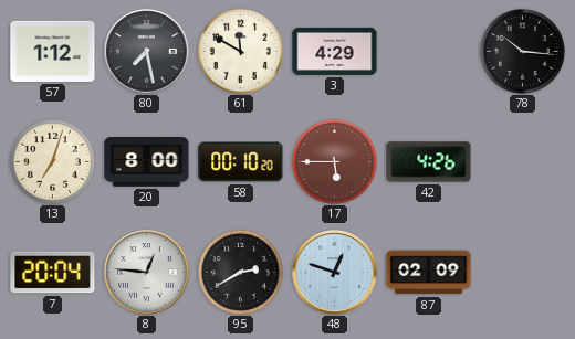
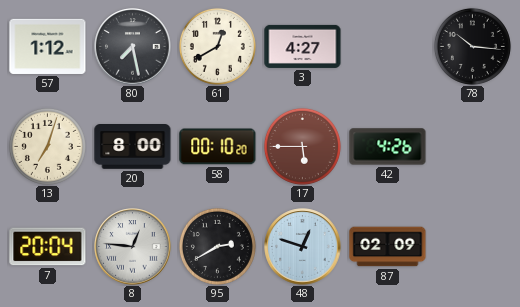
61: 11:50 -> 12:40
3: 4:29 -> 4:27
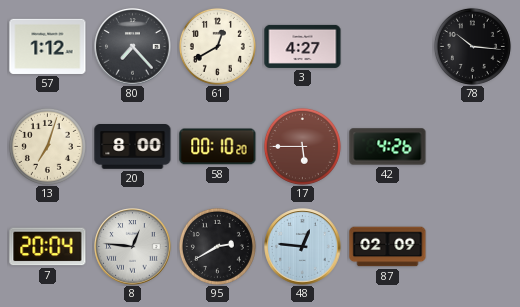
80: 7:28 -> 7:23
48: 12:48 -> 12:46
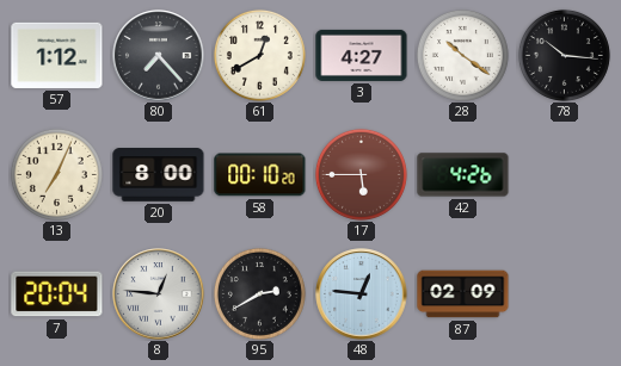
28: none -> 10:21
13: 7:03 -> 7:04
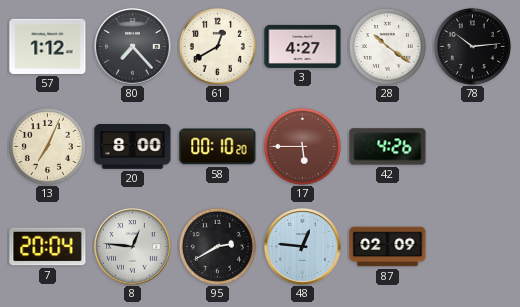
78: 10:16 -> 10:14
